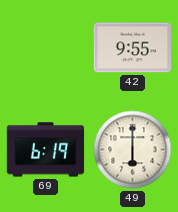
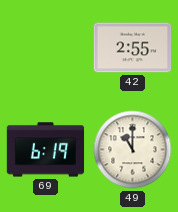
42: 9:55 -> 2:55
49: 6:00 -> 11:00
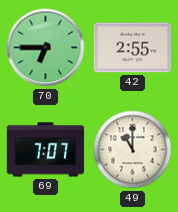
70: none -> 6:45
69: 6:19 -> 7:07
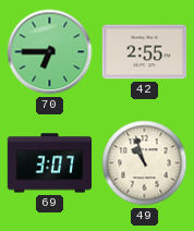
69: 7:07 -> 3:07
49: 11:00 -> 10:57
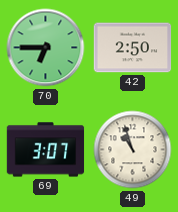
42: 2:55 -> 2:50
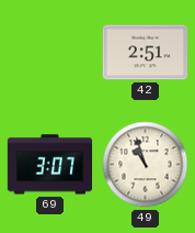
70: 6:45 -> none
42: 2:50 -> 2:51
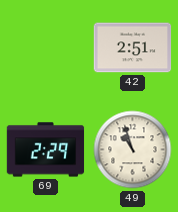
69: 3:07 -> 2:29
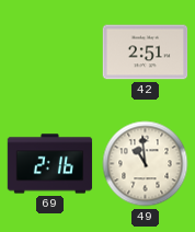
69: 2:29 -> 2:16
49: 10:57 -> 10:59
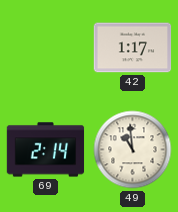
42: 2:51 -> 1:17
69: 2:16 -> 2:14
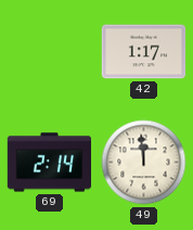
49: 10:59 -> 11:59
